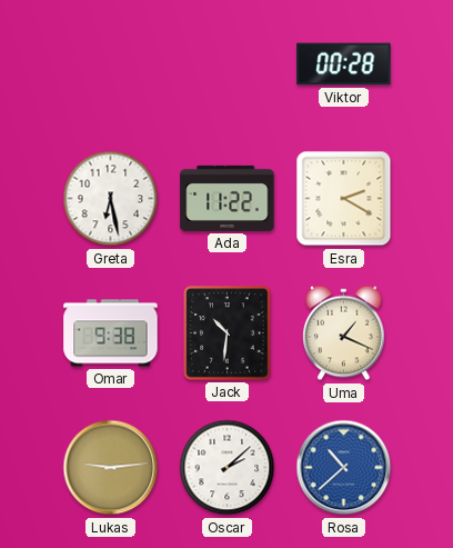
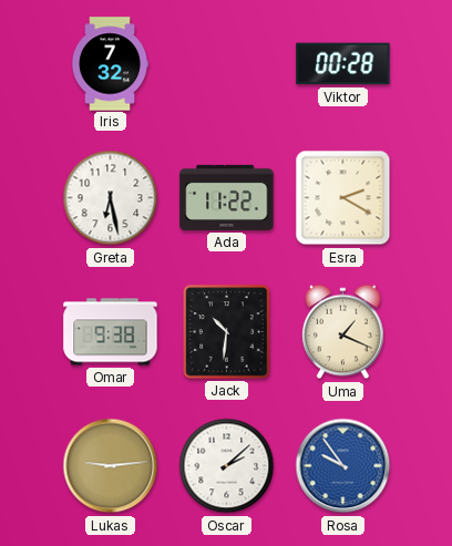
Iris: none -> 7:32
Rosa: 10:38 -> 9:54
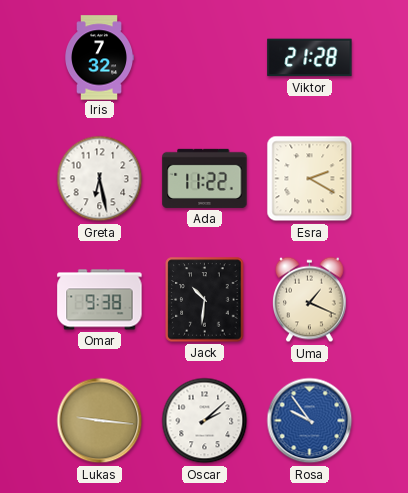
Viktor: 00:28 -> 21:28
Lukas: 9:14 -> 9:16
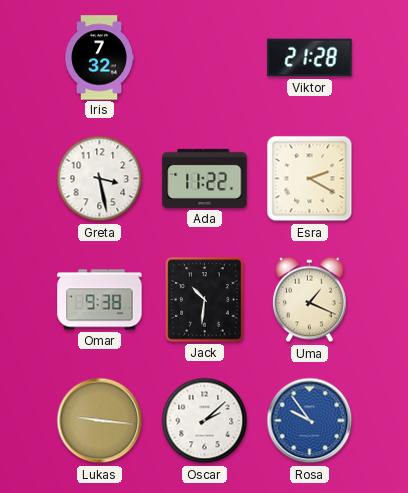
Greta: 6:28 -> 3:28
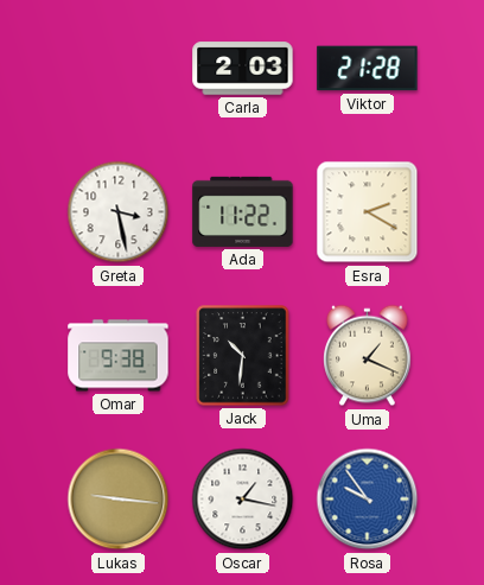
Iris: 7:32 -> none
Carla: none -> 2:03
Oscar: 2:08 -> 1:17
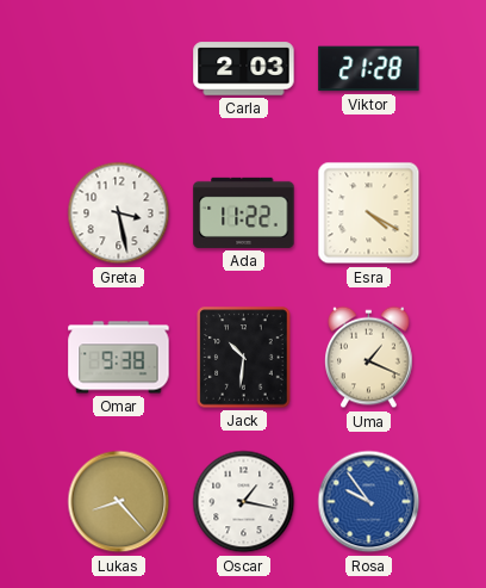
Esra: 2:20 -> 4:20
Lukas: 9:16 -> 8:23
